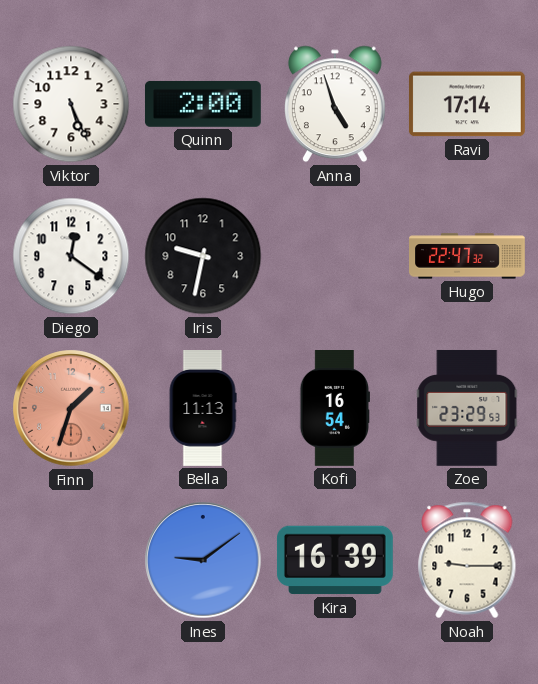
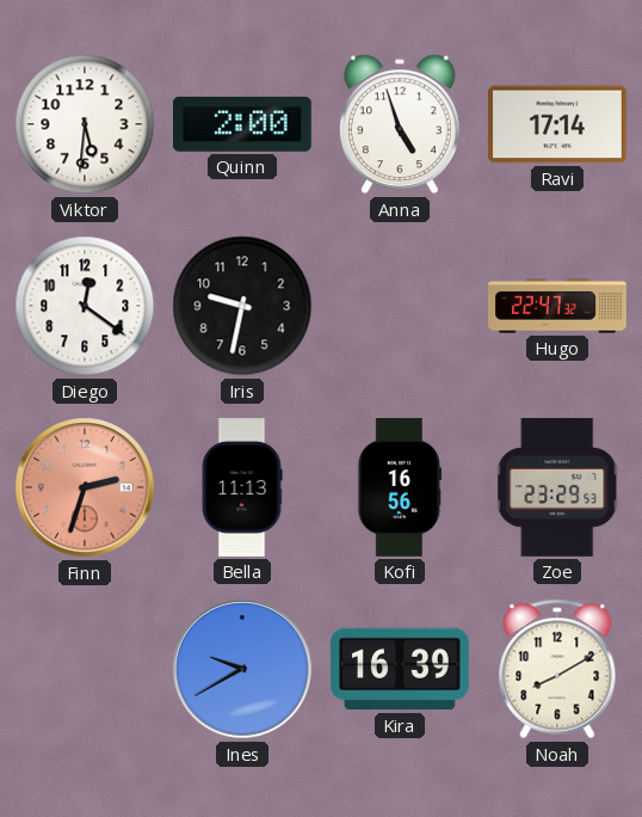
Viktor: 5:26 -> 5:31
Finn: 1:33 -> 2:33
Kofi: 16:54 -> 16:56
Ines: 9:09 -> 9:40
Noah: 9:15 -> 8:10
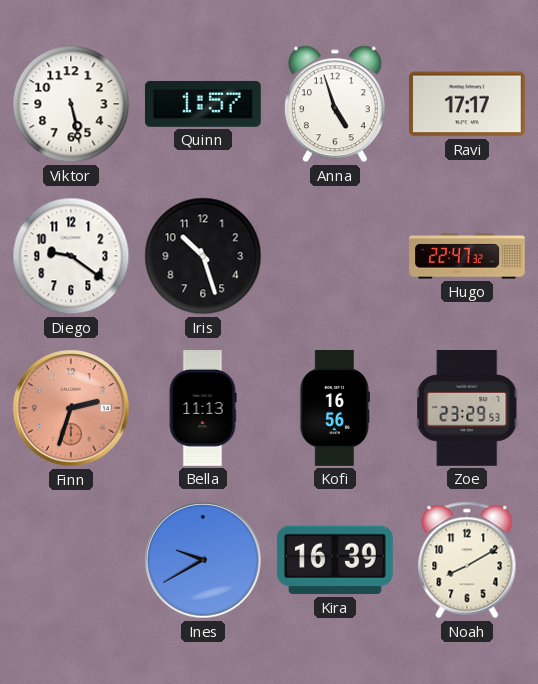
Viktor: 5:31 -> 5:28
Quinn: 2:00 -> 1:57
Ravi: 17:14 -> 17:17
Diego: 12:21 -> 9:21
Iris: 9:32 -> 10:27
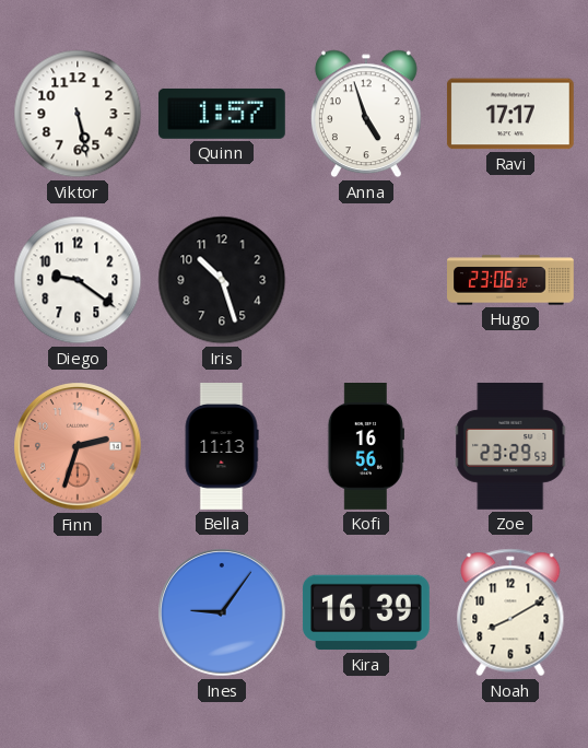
Hugo: 22:47 -> 23:06
Ines: 9:40 -> 9:06
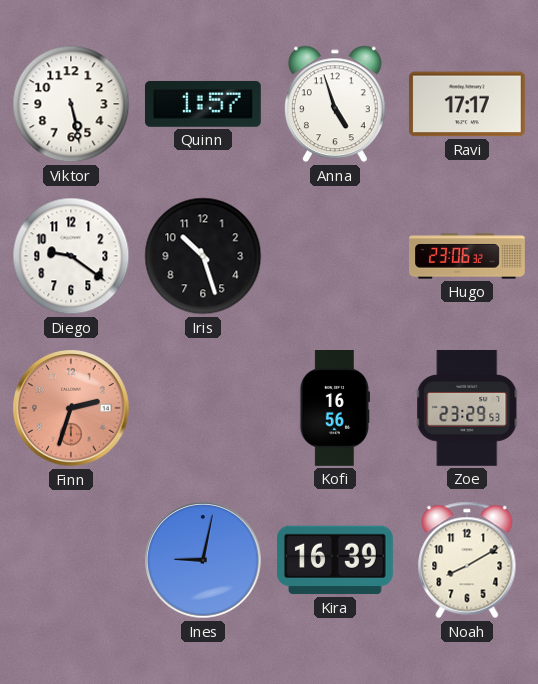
Bella: 11:13 -> none
Ines: 9:06 -> 9:02
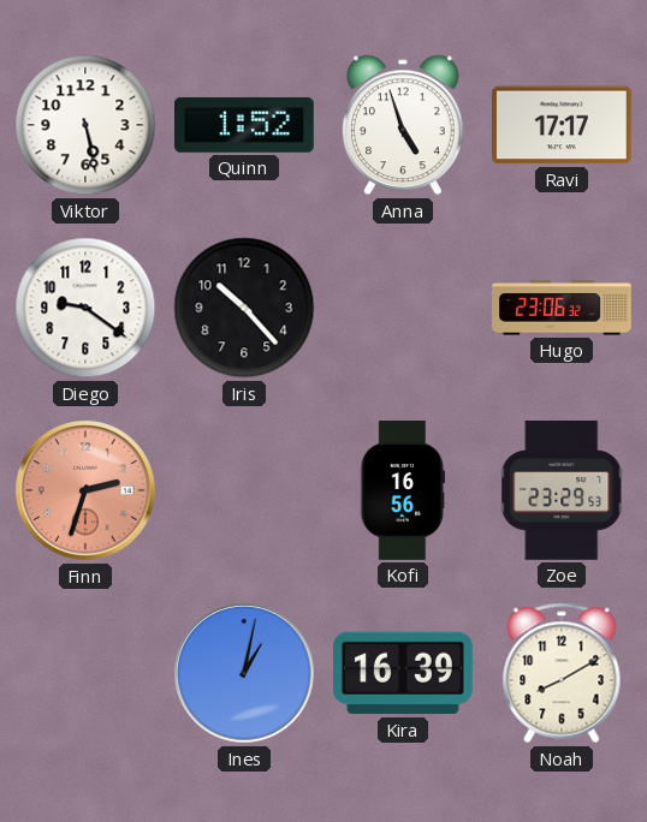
Quinn: 1:57 -> 1:52
Iris: 10:27 -> 10:23
Ines: 9:02 -> 1:02
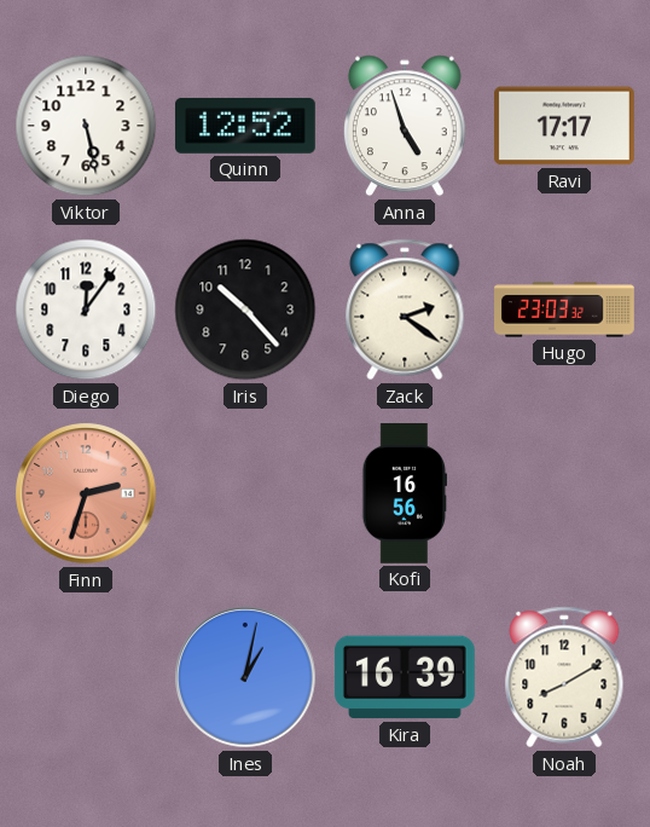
Quinn: 1:52 -> 12:52
Diego: 9:21 -> 12:06
Zack: none -> 2:21
Hugo: 23:06 -> 23:03
Zoe: 23:29 -> none
